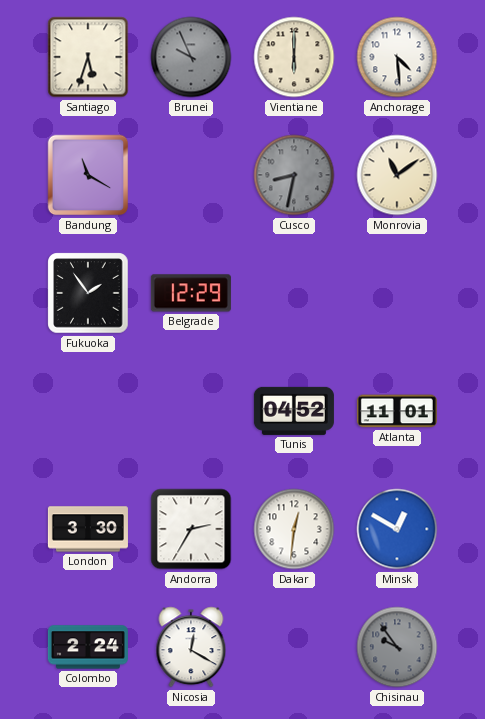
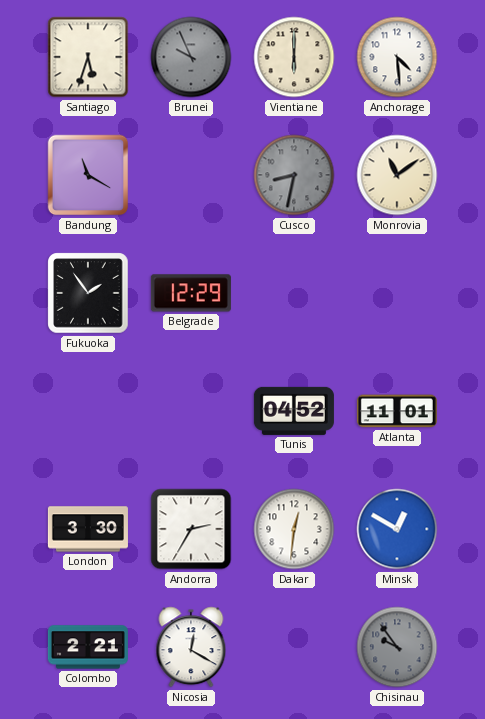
Colombo: 2:24 -> 2:21
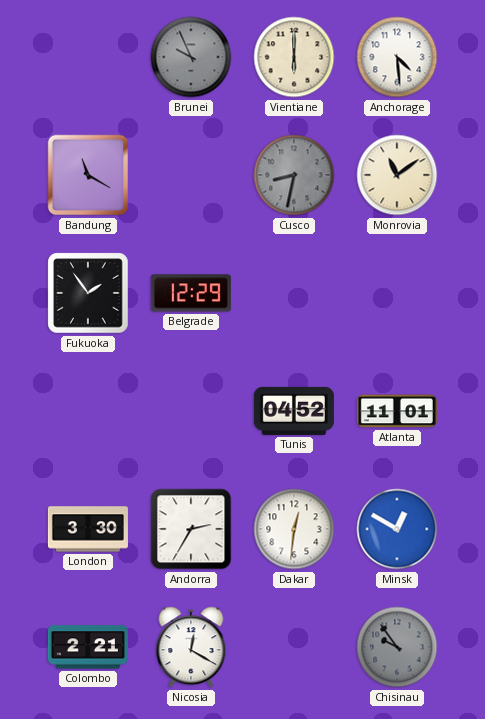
Santiago: 5:33 -> none
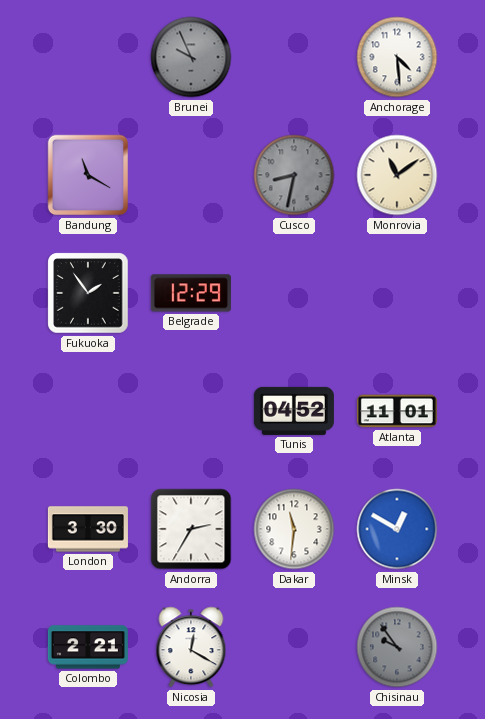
Vientiane: 6:00 -> none
Dakar: 12:31 -> 11:31
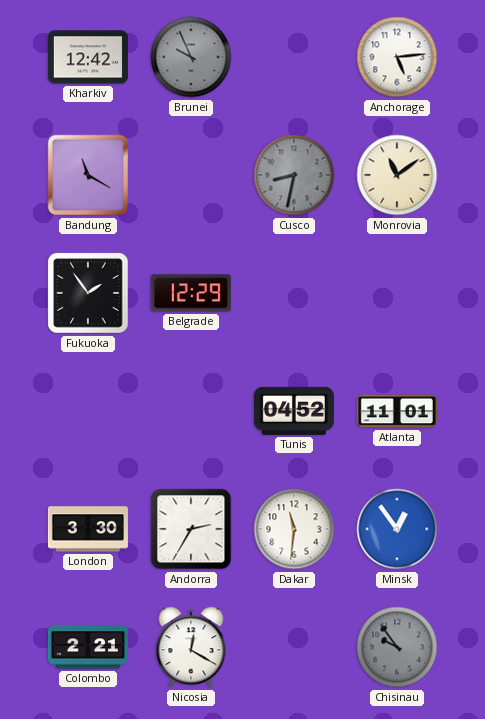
Kharkiv: none -> 12:42
Anchorage: 4:29 -> 5:14
Minsk: 12:50 -> 12:54
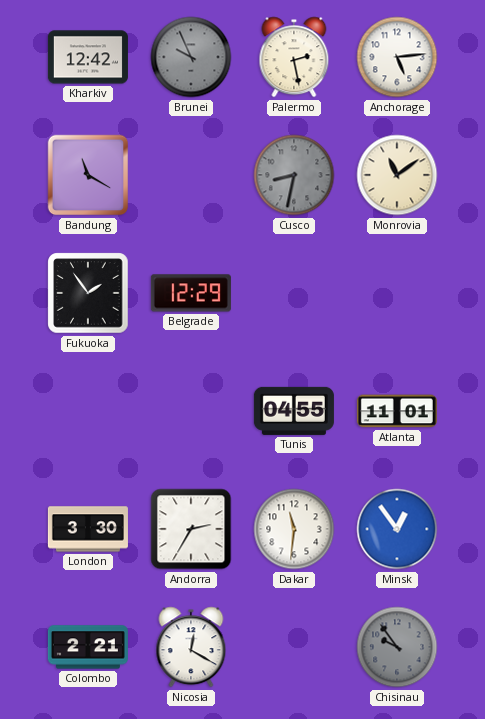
Palermo: none -> 2:28
Tunis: 04:52 -> 04:55
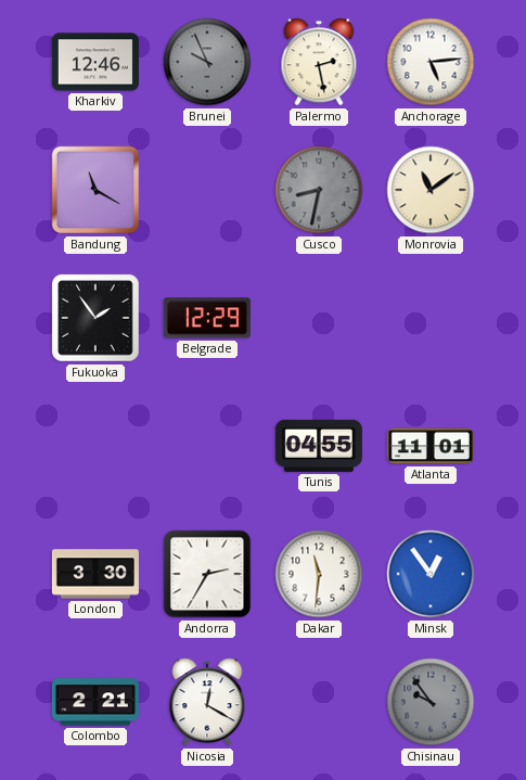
Kharkiv: 12:42 -> 12:46
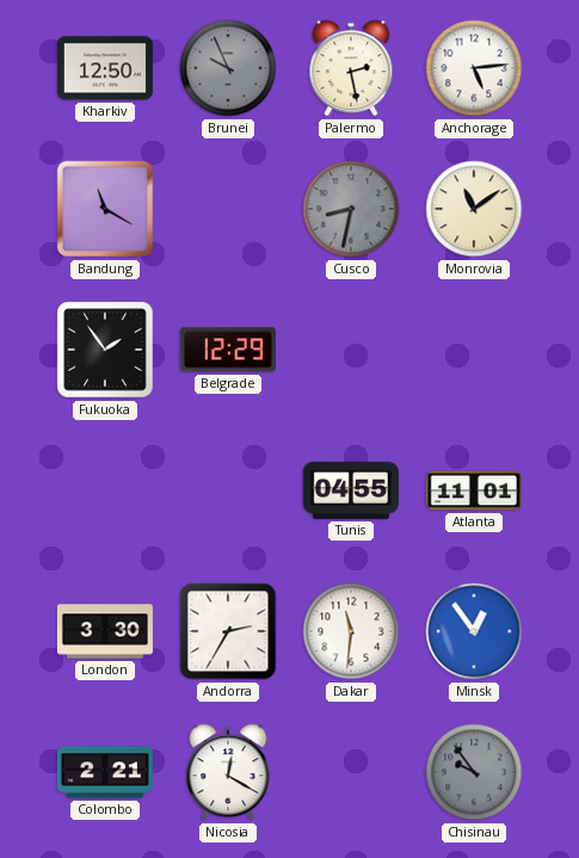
Kharkiv: 12:46 -> 12:50
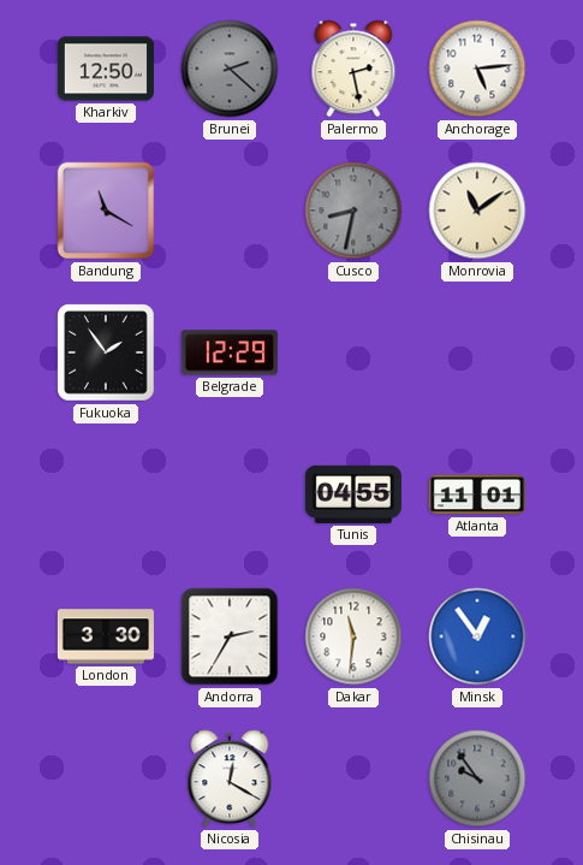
Brunei: 9:56 -> 2:22
Colombo: 2:21 -> none
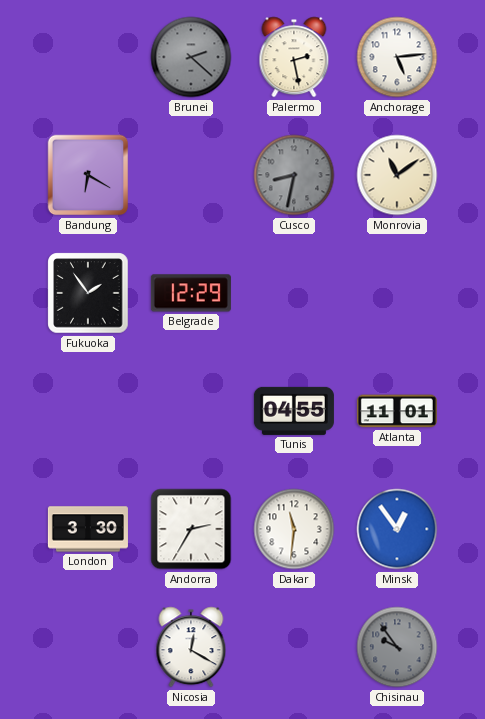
Kharkiv: 12:50 -> none
Bandung: 11:20 -> 6:20
